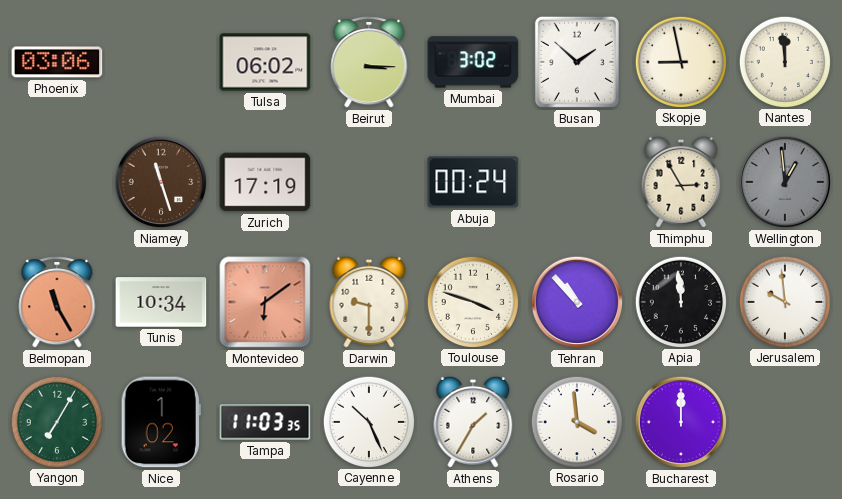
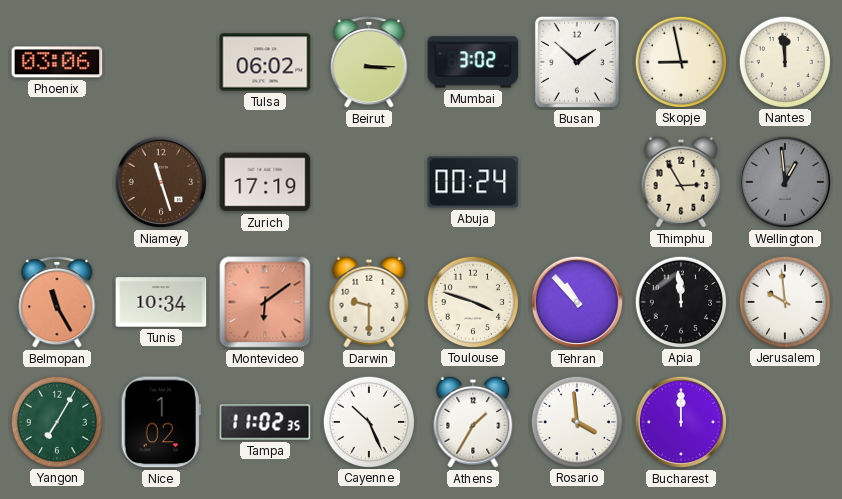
Tampa: 11:03 -> 11:02
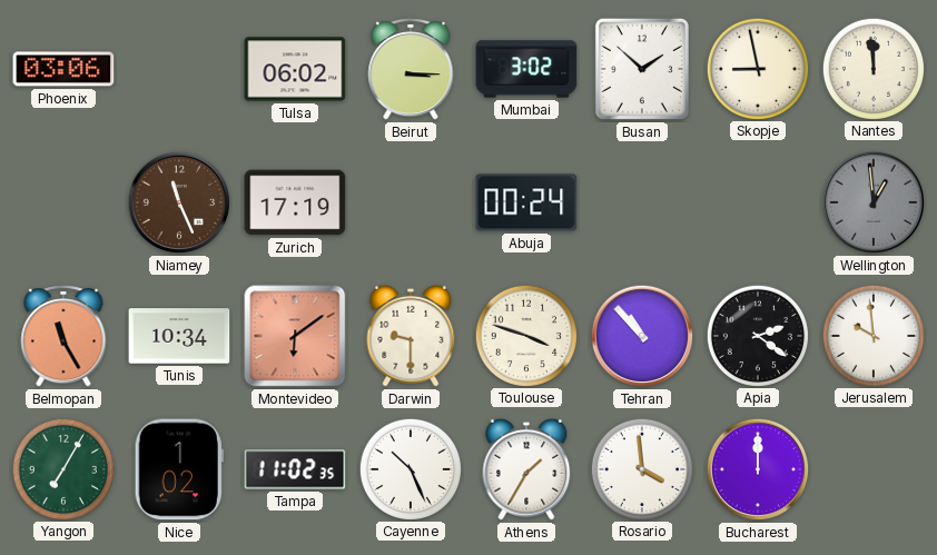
Niamey: 11:27 -> 11:26
Thimphu: 2:55 -> none
Apia: 11:59 -> 2:21
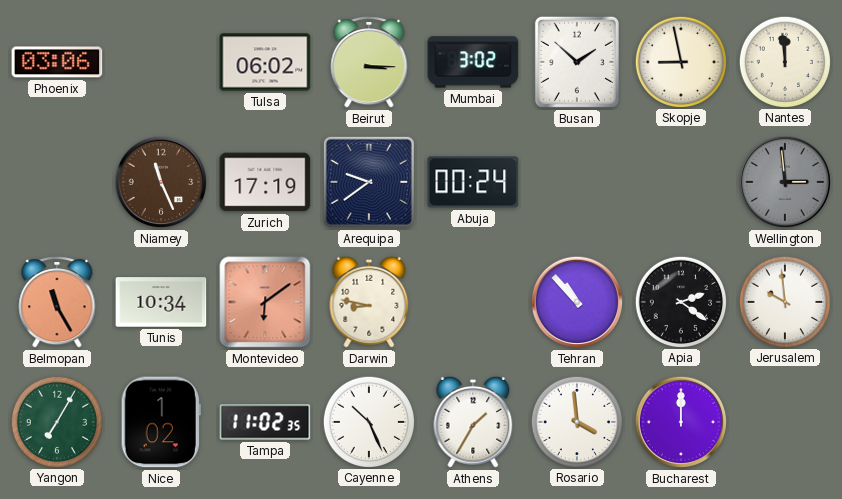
Arequipa: none -> 9:39
Wellington: 12:59 -> 2:59
Darwin: 9:30 -> 8:47
Toulouse: 3:48 -> none
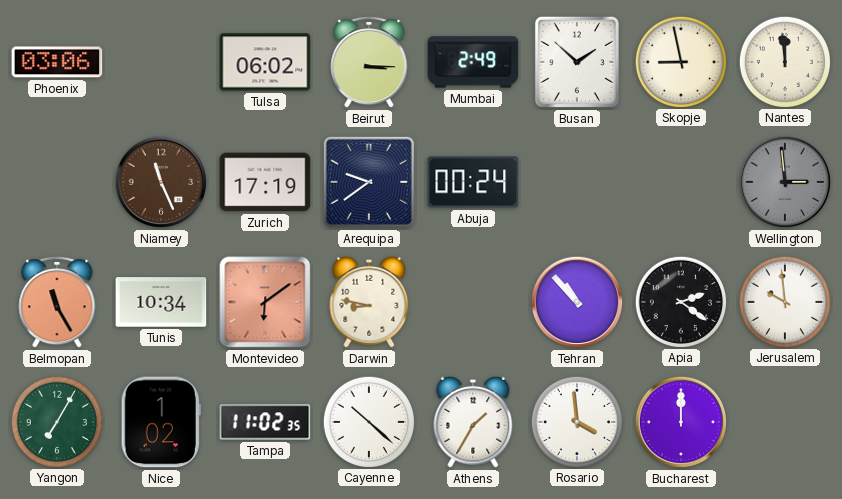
Mumbai: 3:02 -> 2:49
Cayenne: 10:26 -> 10:22
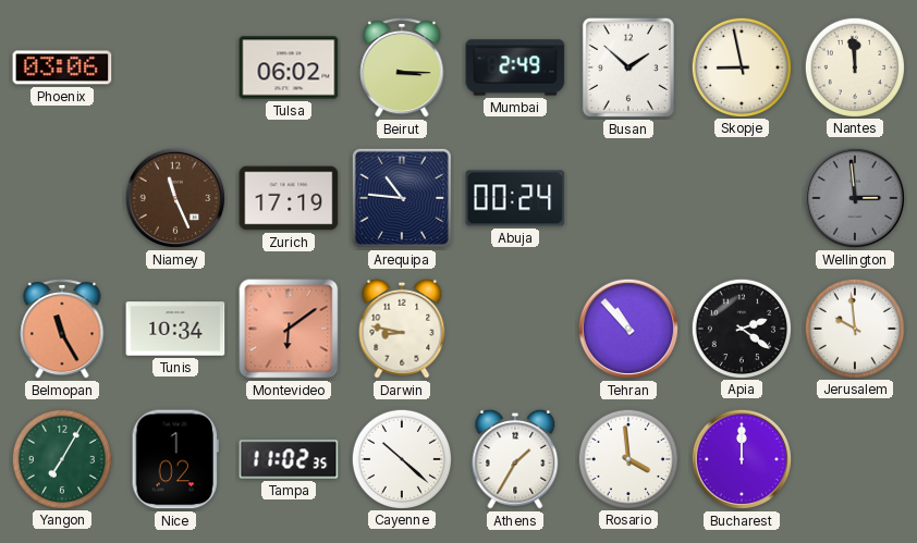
Arequipa: 9:39 -> 10:46
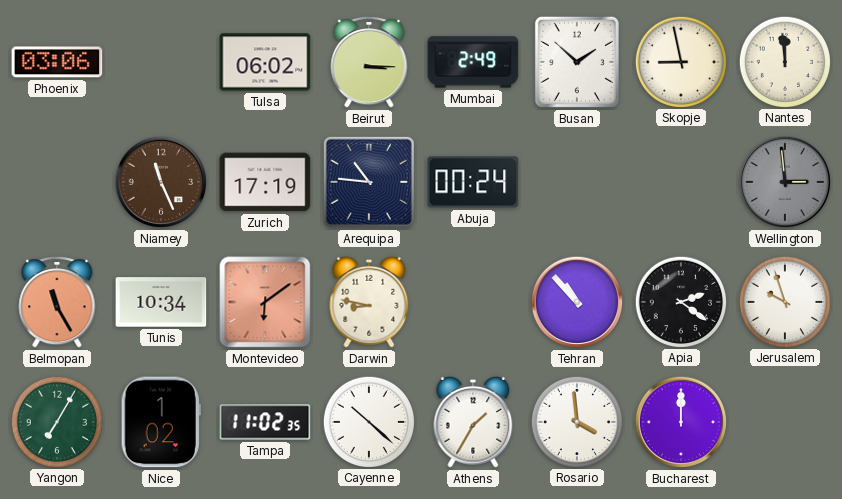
Jerusalem: 9:59 -> 9:57
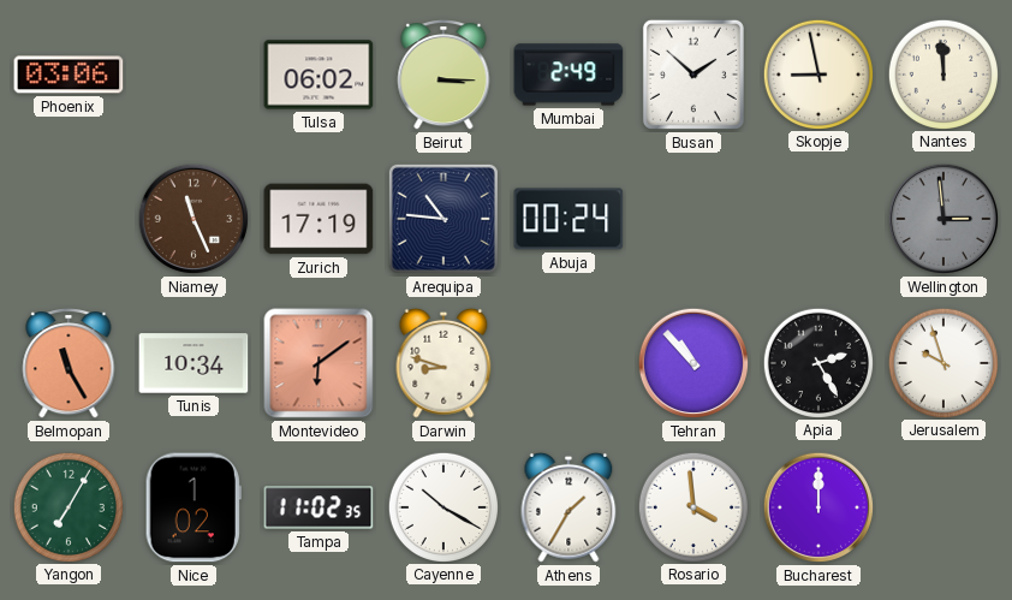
Darwin: 8:47 -> 8:48
Apia: 2:21 -> 2:25
Cayenne: 10:22 -> 10:20
